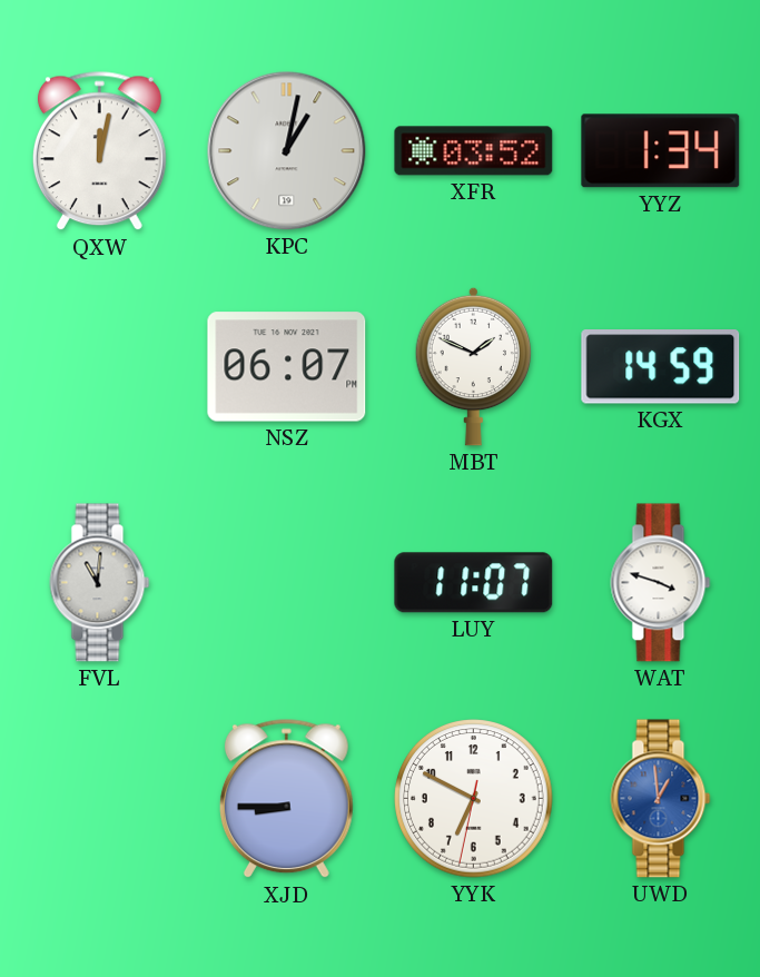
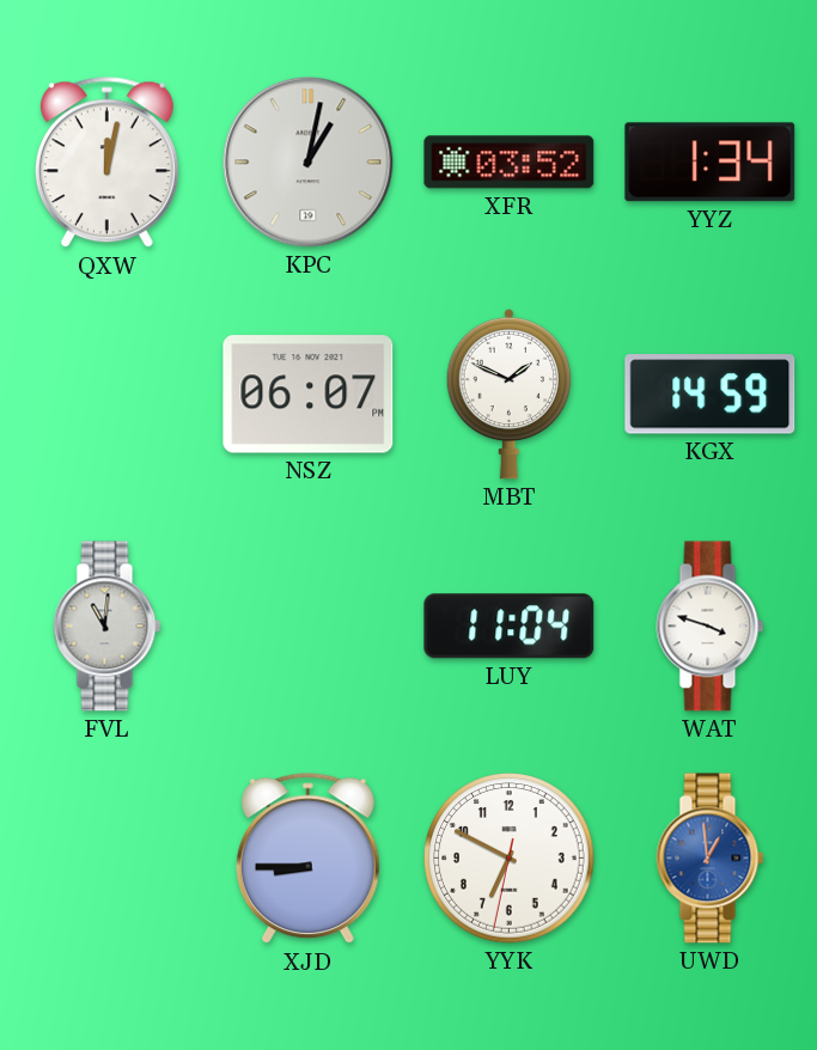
LUY: 11:07 -> 11:04
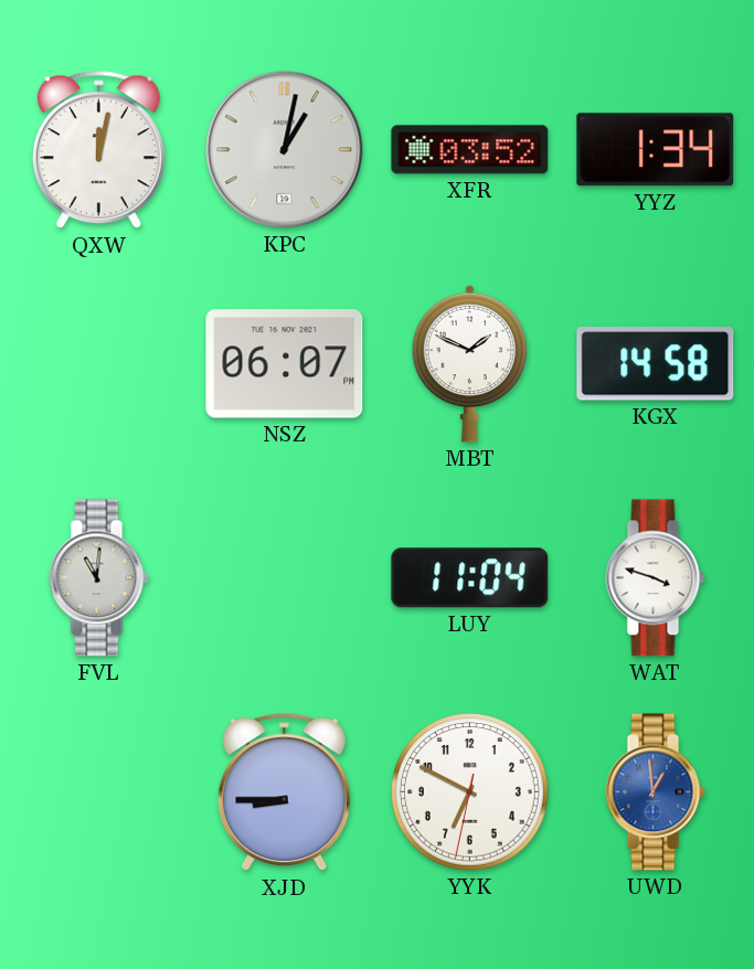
KGX: 14:59 -> 14:58
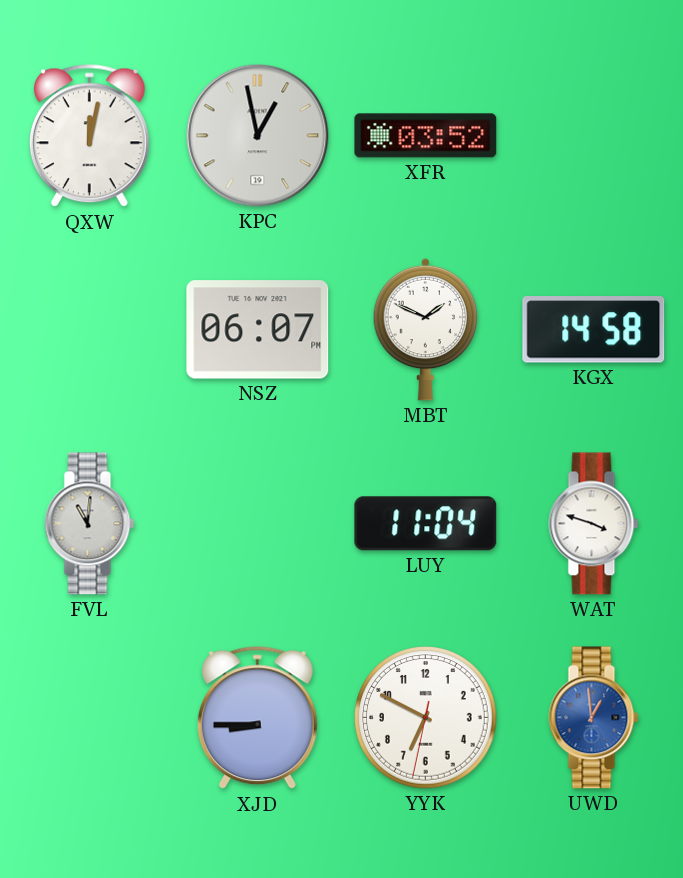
KPC: 1:02 -> 12:58
YYZ: 1:34 -> none
